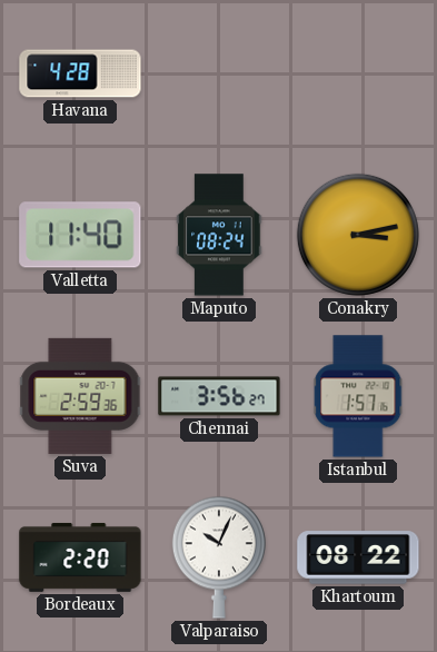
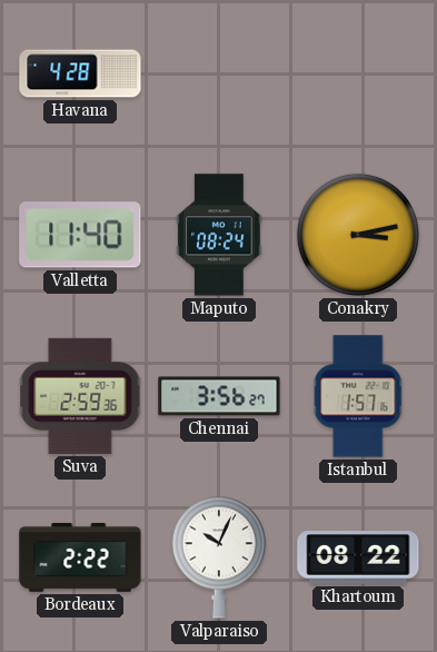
Bordeaux: 2:20 -> 2:22
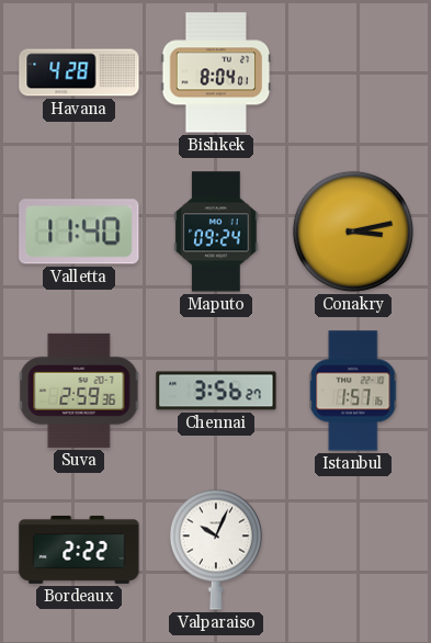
Bishkek: none -> 8:04
Maputo: 08:24 -> 09:24
Khartoum: 08:22 -> none
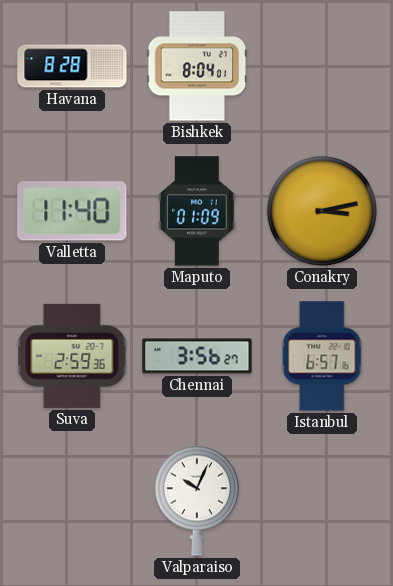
Havana: 4:28 -> 8:28
Maputo: 09:24 -> 01:09
Istanbul: 1:57 -> 6:57
Bordeaux: 2:22 -> none
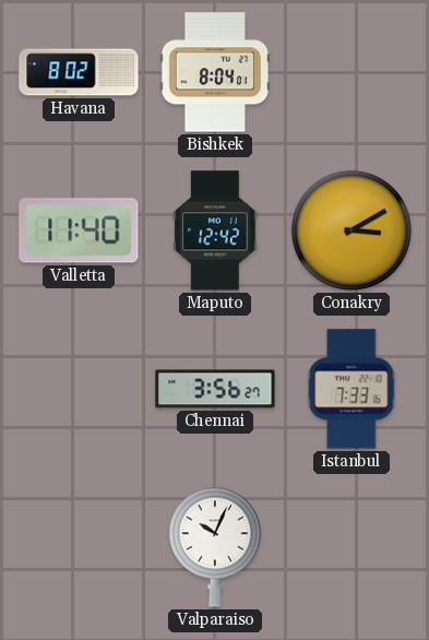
Havana: 8:28 -> 8:02
Maputo: 01:09 -> 12:42
Conakry: 3:13 -> 3:10
Suva: 2:59 -> none
Istanbul: 6:57 -> 7:33
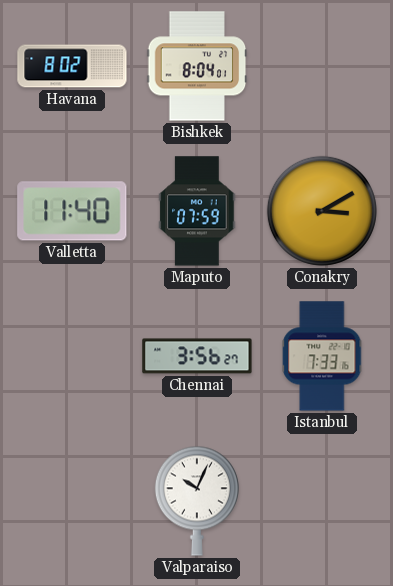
Maputo: 12:42 -> 07:59
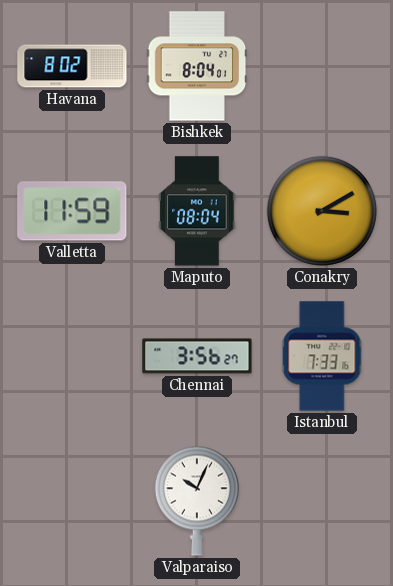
Valletta: 11:40 -> 11:59
Maputo: 07:59 -> 08:04
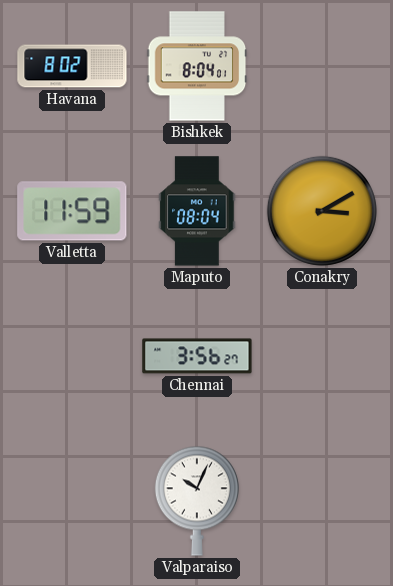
Istanbul: 7:33 -> none
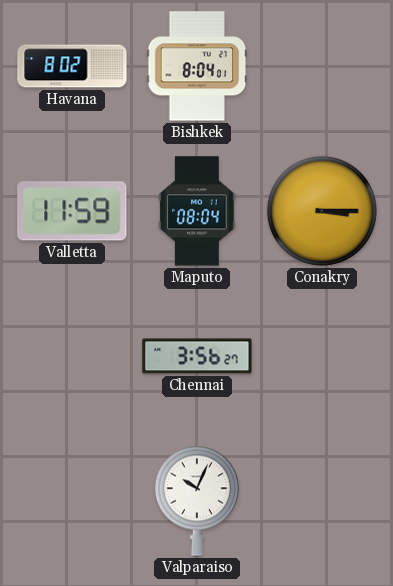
Conakry: 3:10 -> 3:15
